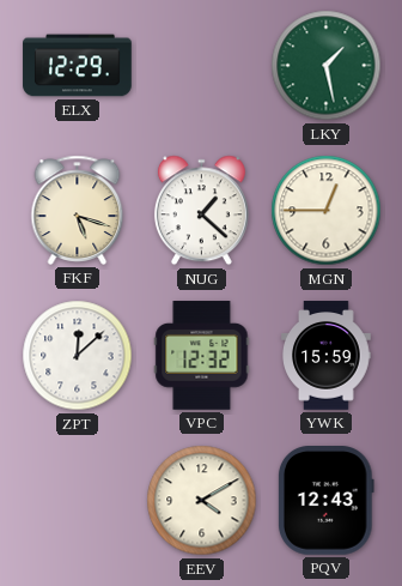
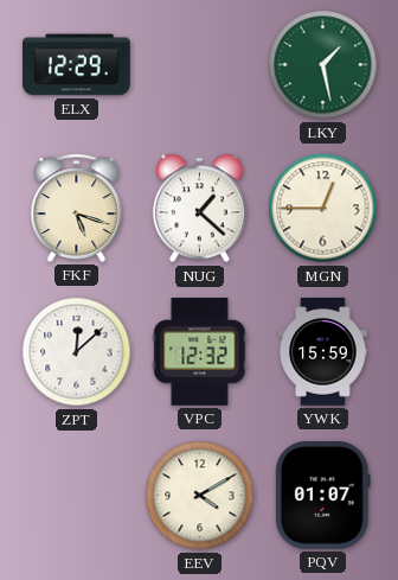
PQV: 12:43 -> 01:07
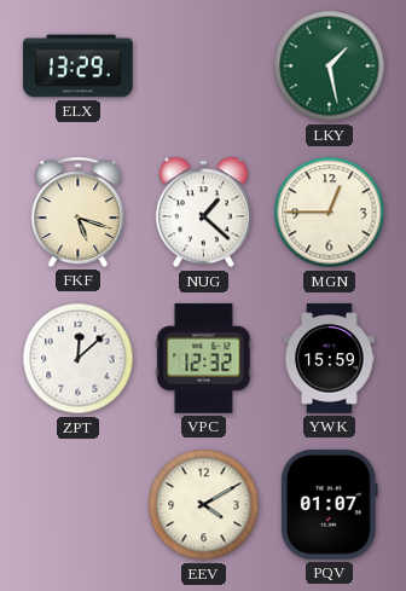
ELX: 12:29 -> 13:29
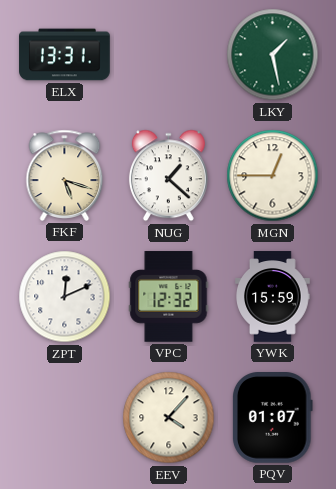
ELX: 13:29 -> 13:31
ZPT: 12:08 -> 12:11
EEV: 4:10 -> 4:07
